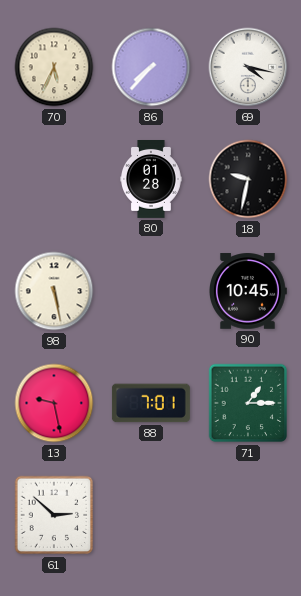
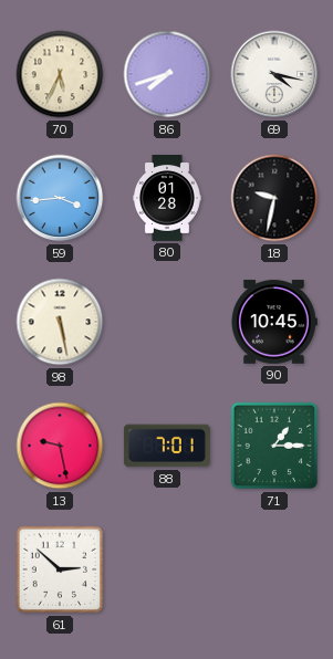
86: 7:37 -> 7:42
59: none -> 3:44
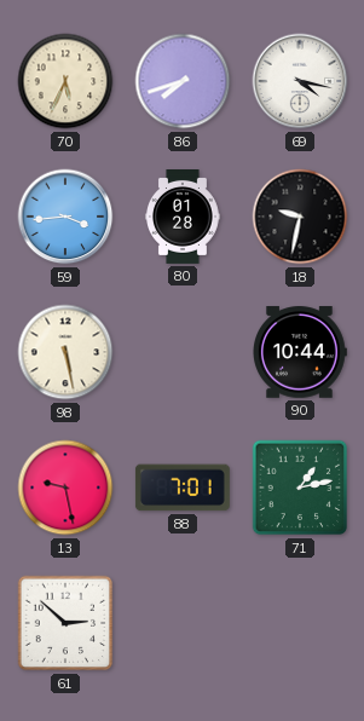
90: 10:45 -> 10:44
71: 1:15 -> 1:13
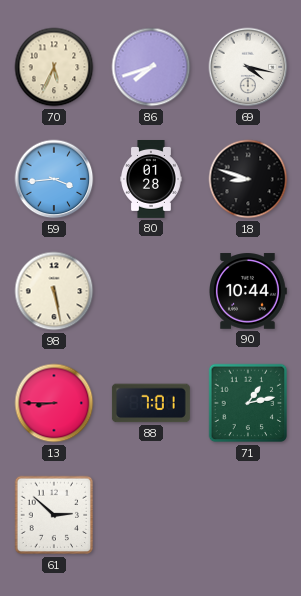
18: 9:32 -> 8:48
13: 9:28 -> 8:45
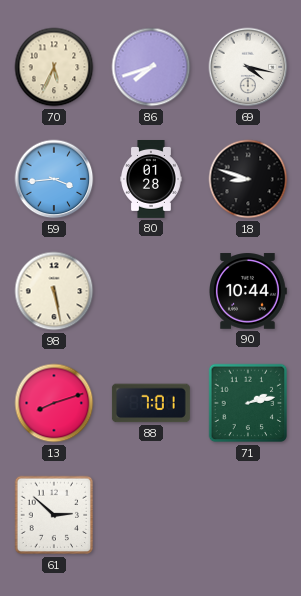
13: 8:45 -> 8:12
71: 1:13 -> 2:13
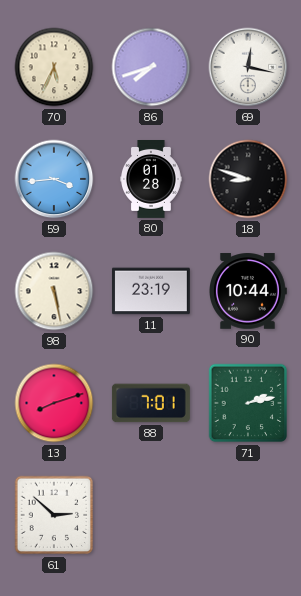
69: 4:17 -> 12:17
11: none -> 23:19
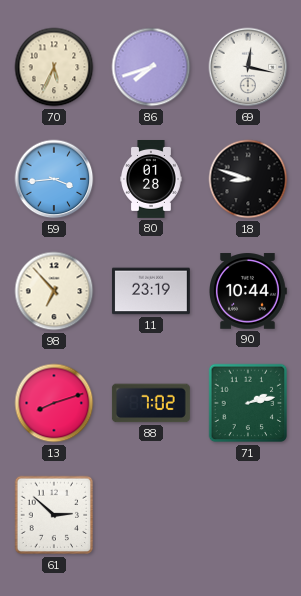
98: 5:28 -> 6:53
88: 7:01 -> 7:02
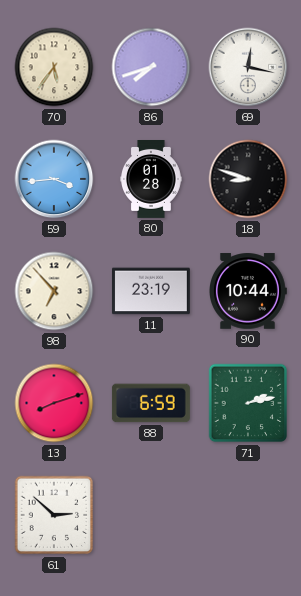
70: 5:34 -> 5:36
88: 7:02 -> 6:59
